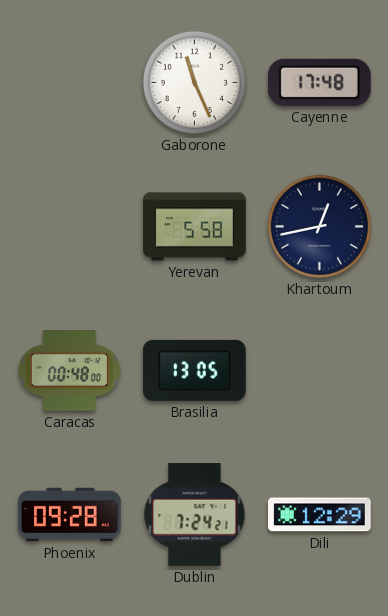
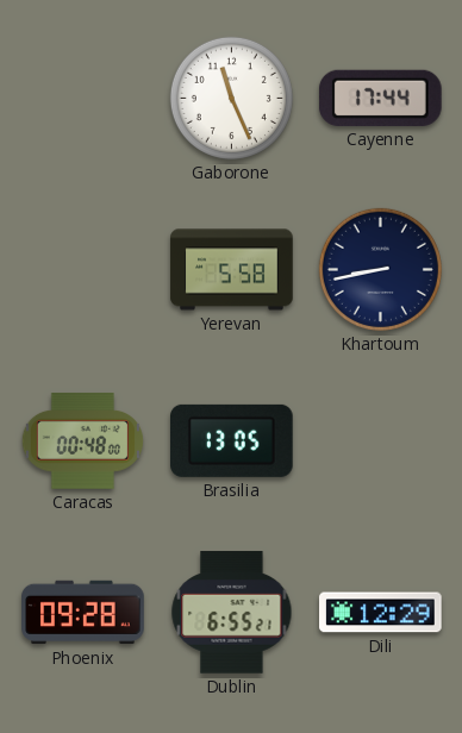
Cayenne: 17:48 -> 17:44
Khartoum: 12:43 -> 8:43
Dublin: 7:24 -> 6:55
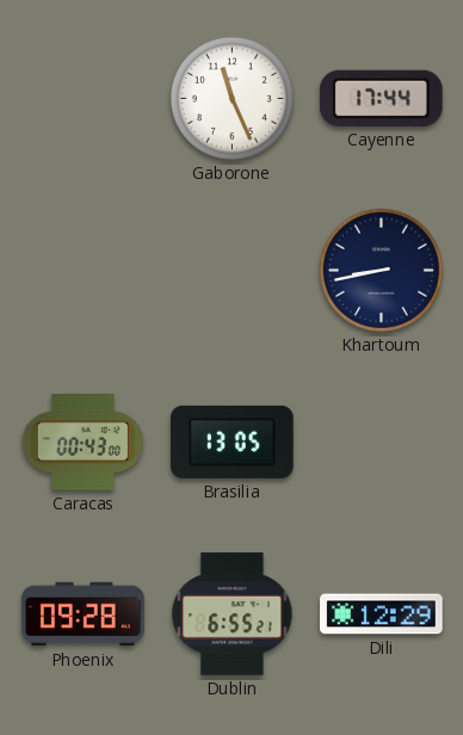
Yerevan: 5:58 -> none
Caracas: 00:48 -> 00:43
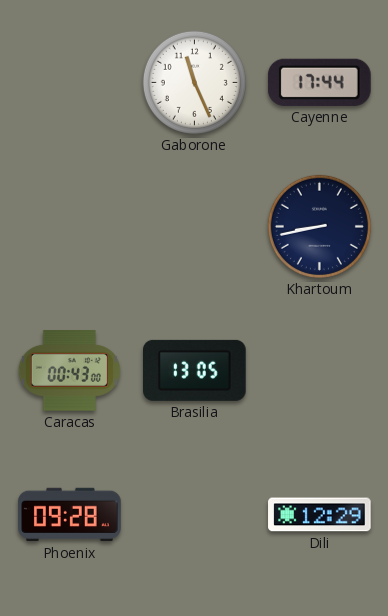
Dublin: 6:55 -> none
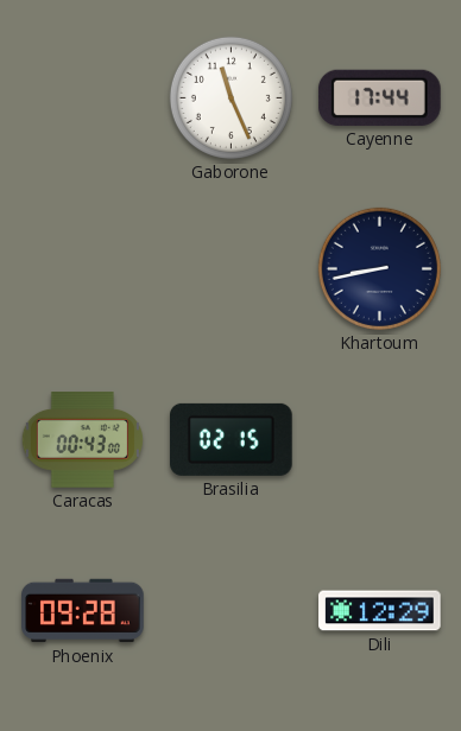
Brasilia: 13:05 -> 02:15
